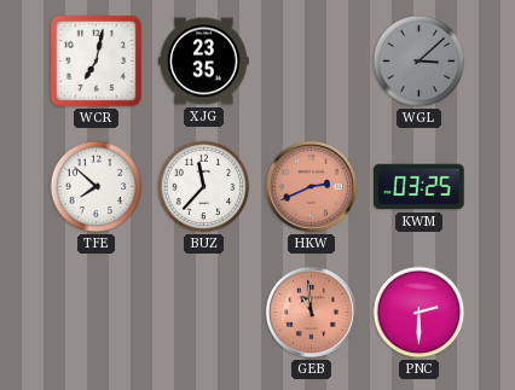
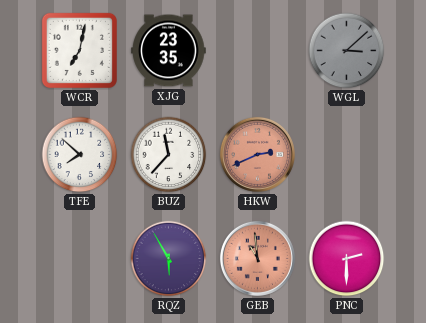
KWM: 03:25 -> none
RQZ: none -> 5:55
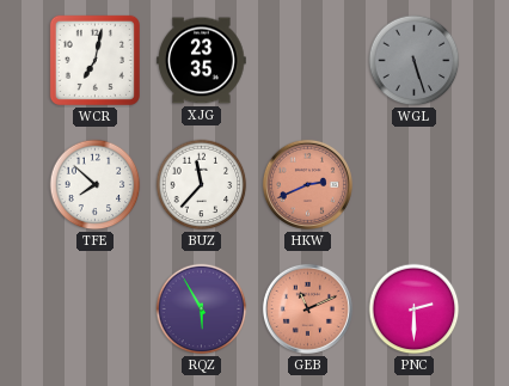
WGL: 3:08 -> 5:27
GEB: 10:59 -> 11:11
